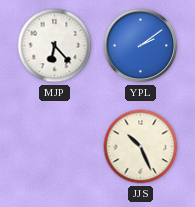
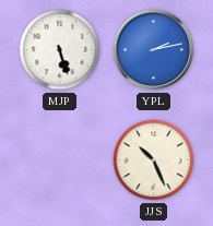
MJP: 6:23 -> 5:27
YPL: 2:09 -> 2:13
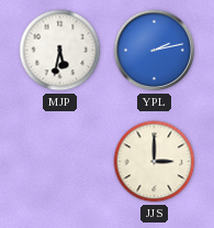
MJP: 5:27 -> 5:32
JJS: 10:26 -> 3:00
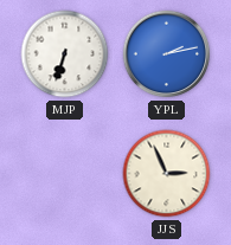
MJP: 5:32 -> 6:33
JJS: 3:00 -> 2:56
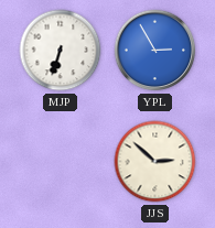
YPL: 2:13 -> 2:55
JJS: 2:56 -> 2:52
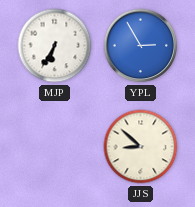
MJP: 6:33 -> 6:35
JJS: 2:52 -> 8:52
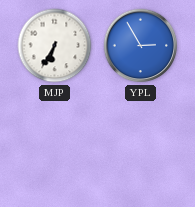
JJS: 8:52 -> none
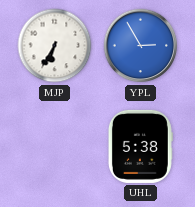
UHL: none -> 5:38
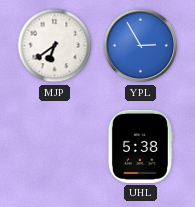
MJP: 6:35 -> 6:39
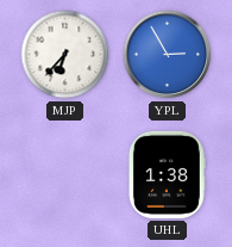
MJP: 6:39 -> 6:37
UHL: 5:38 -> 1:38
